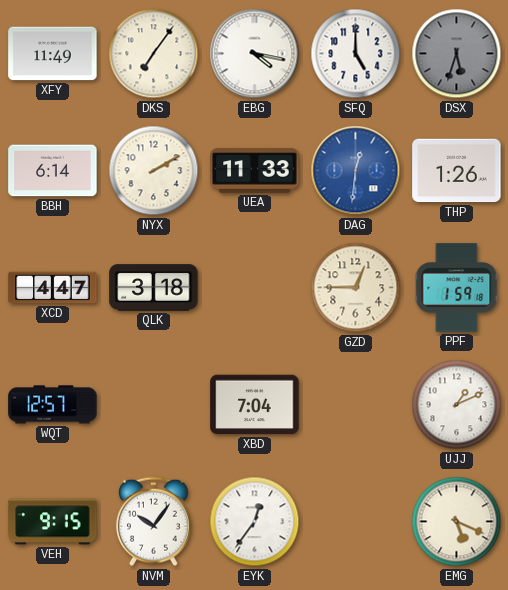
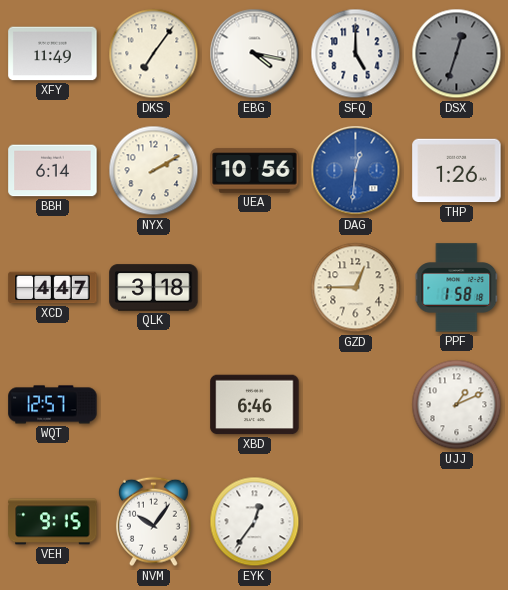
DSX: 5:33 -> 12:33
UEA: 11:33 -> 10:56
PPF: 1:59 -> 1:58
XBD: 7:04 -> 6:46
EMG: 5:19 -> none
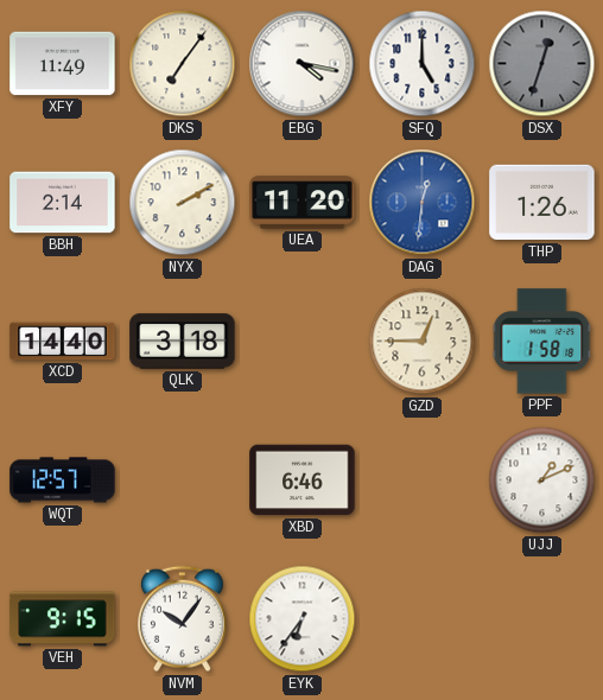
BBH: 6:14 -> 2:14
UEA: 10:56 -> 11:20
XCD: 4:47 -> 14:40
EYK: 12:36 -> 6:36
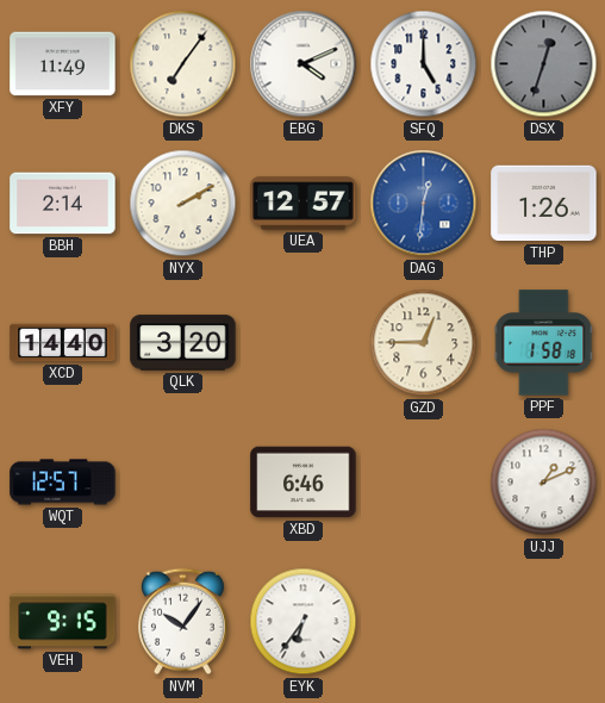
EBG: 4:17 -> 4:11
UEA: 11:20 -> 12:57
QLK: 3:18 -> 3:20
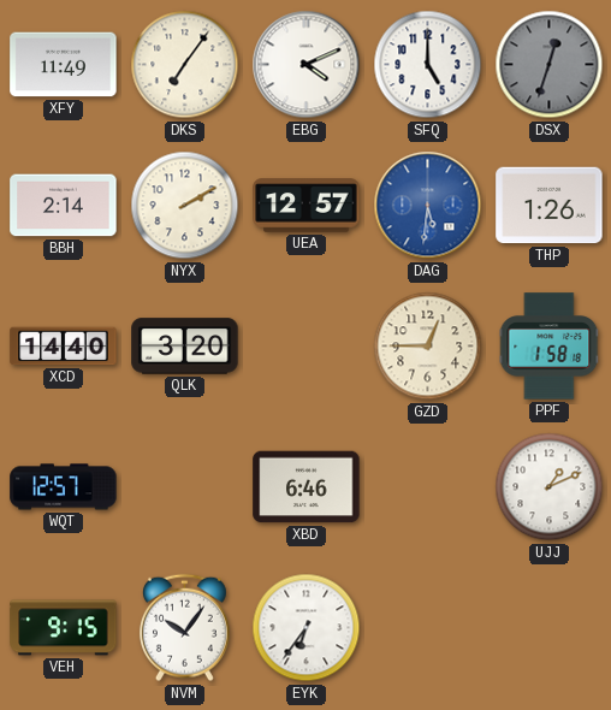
DAG: 12:31 -> 5:31
